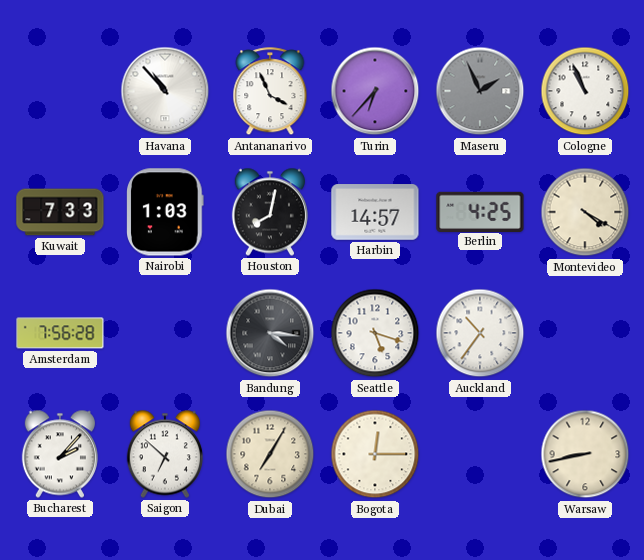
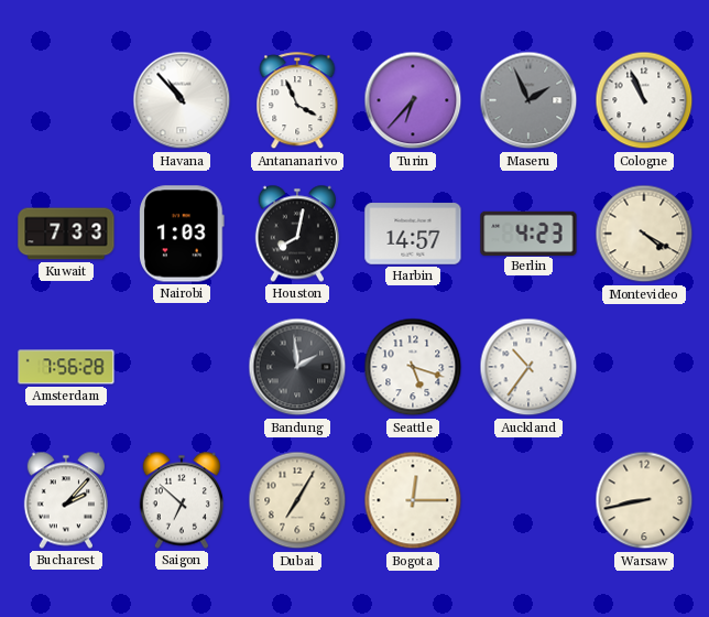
Berlin: 4:25 -> 4:23
Bandung: 4:16 -> 1:59
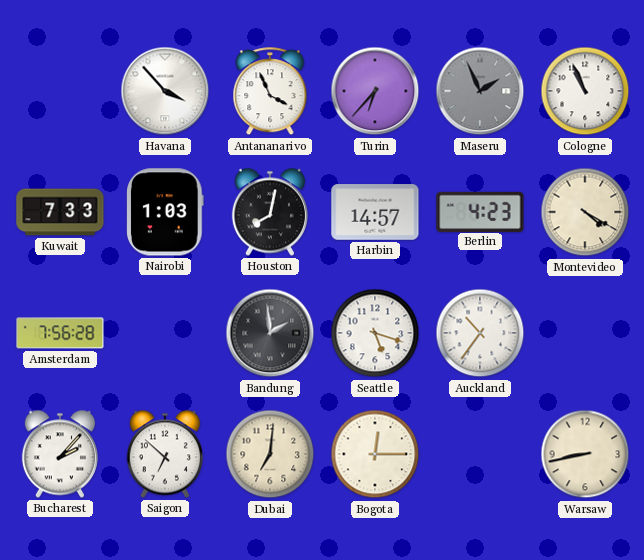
Havana: 10:53 -> 3:53
Dubai: 7:05 -> 7:01
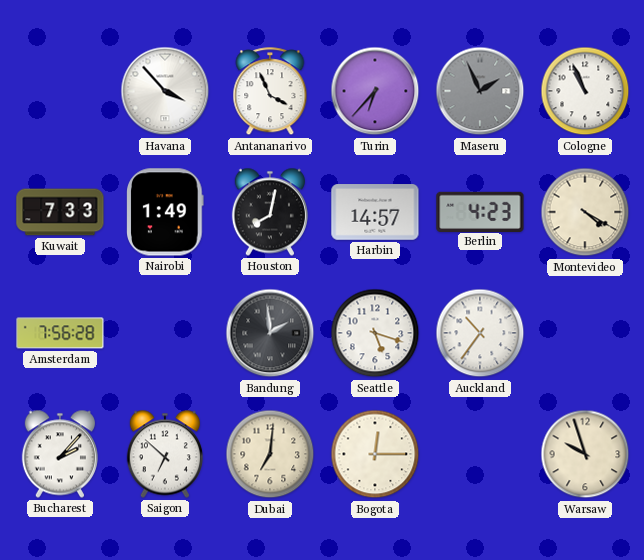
Nairobi: 1:03 -> 1:49
Warsaw: 8:43 -> 9:57
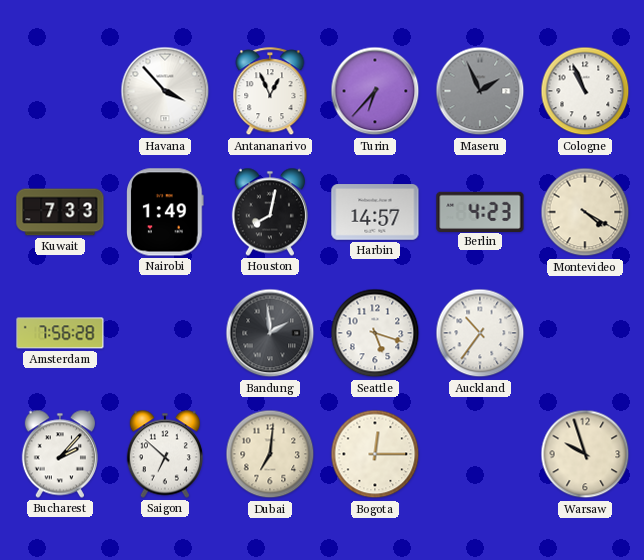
Antananarivo: 3:56 -> 12:56
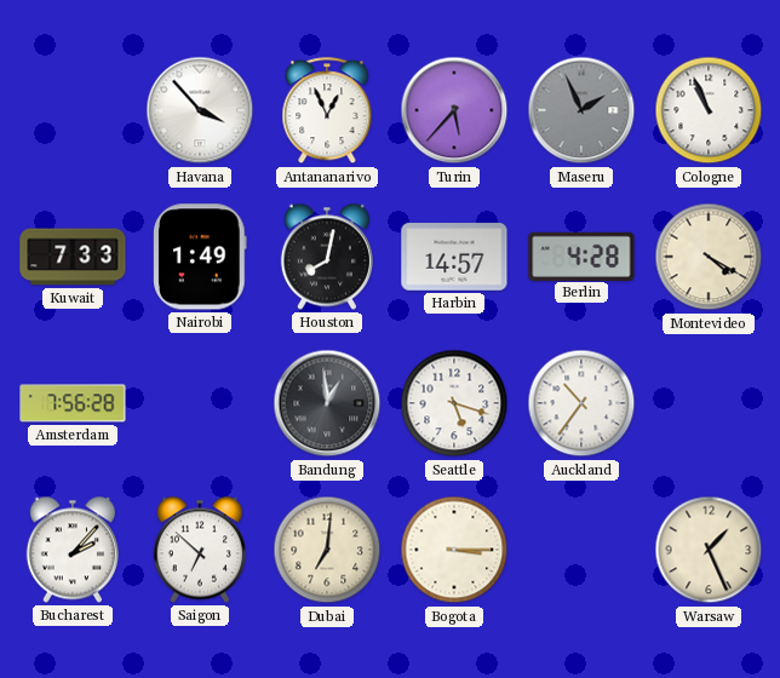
Turin: 6:37 -> 5:37
Berlin: 4:23 -> 4:28
Bandung: 1:59 -> 12:59
Bogota: 12:15 -> 3:15
Warsaw: 9:57 -> 1:26
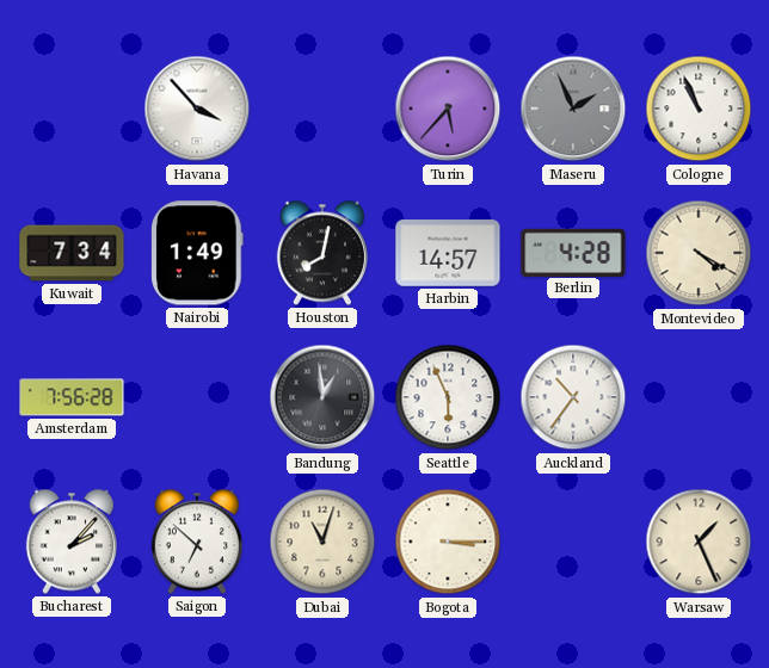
Antananarivo: 12:56 -> none
Kuwait: 7:33 -> 7:34
Seattle: 5:18 -> 5:56
Dubai: 7:01 -> 11:03
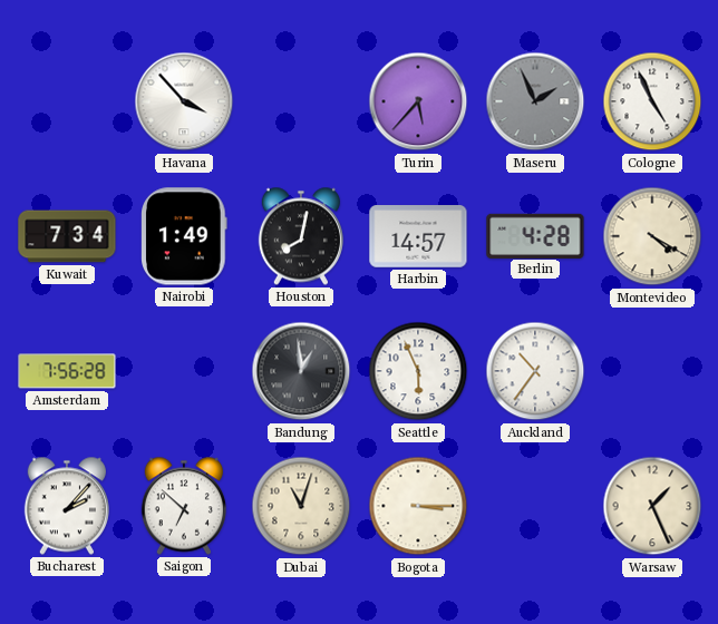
Cologne: 10:56 -> 4:56
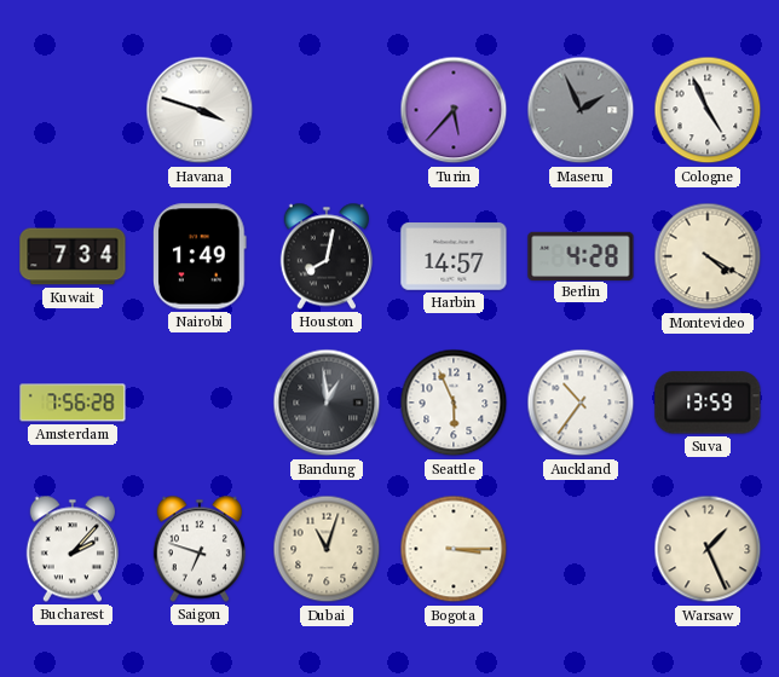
Havana: 3:53 -> 3:48
Suva: none -> 13:59
Saigon: 6:52 -> 6:48
